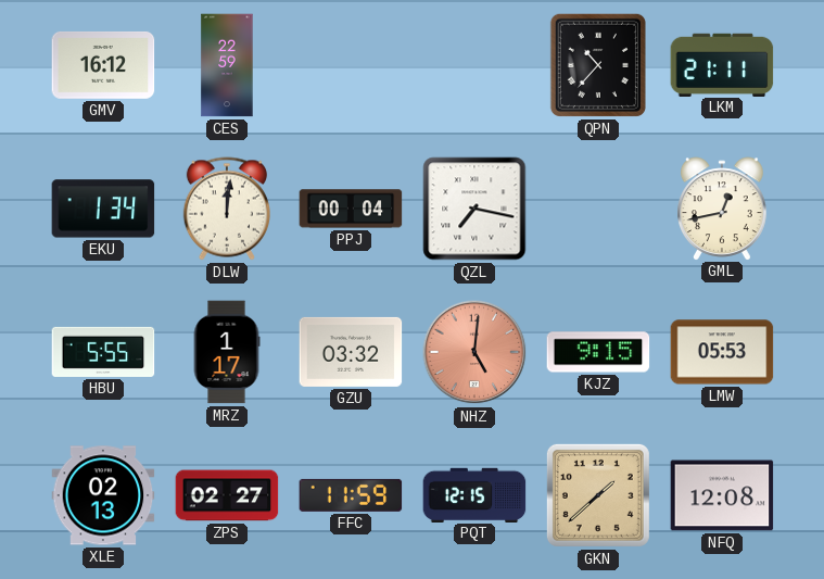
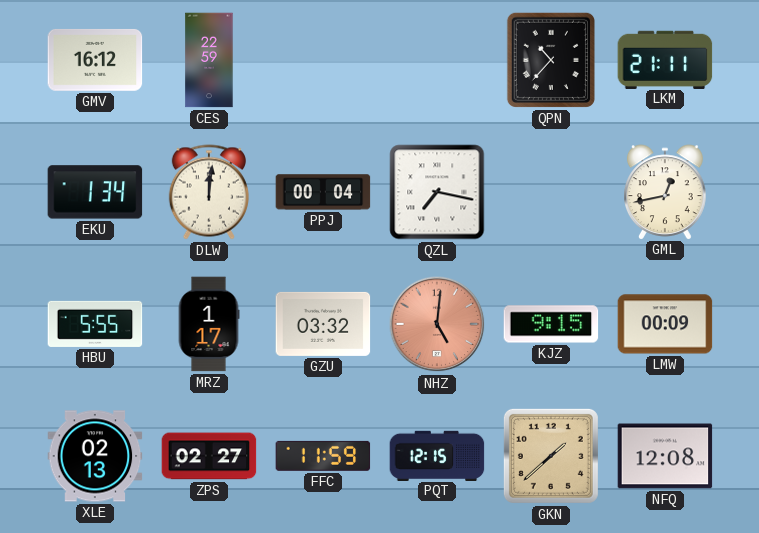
LMW: 05:53 -> 00:09
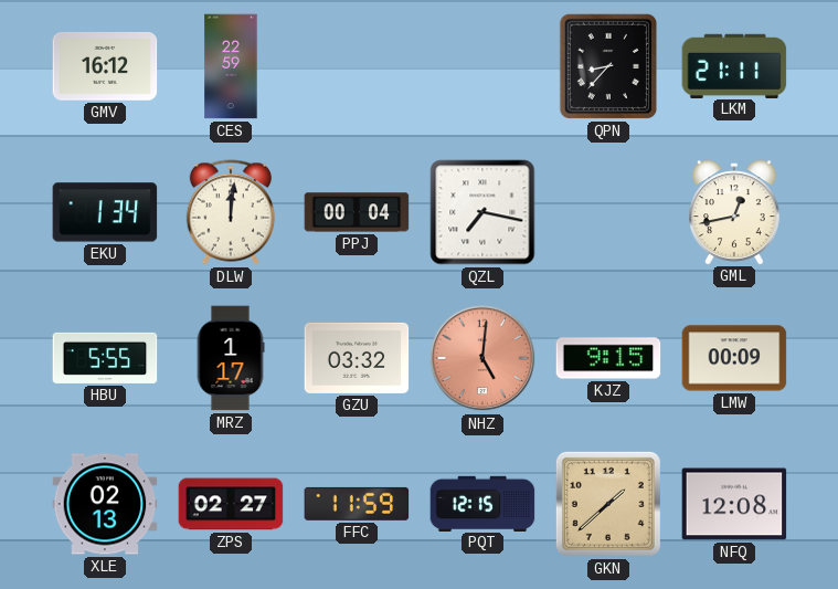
QPN: 10:37 -> 8:37
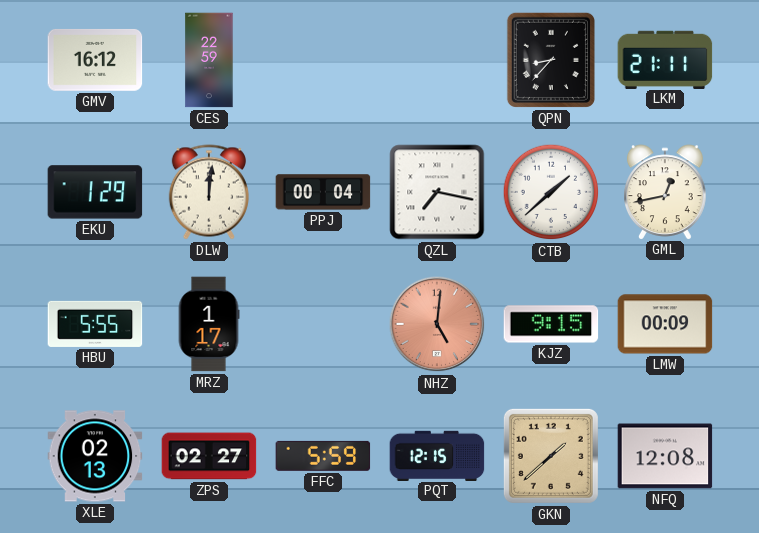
EKU: 1:34 -> 1:29
CTB: none -> 1:38
GZU: 03:32 -> none
FFC: 11:59 -> 5:59
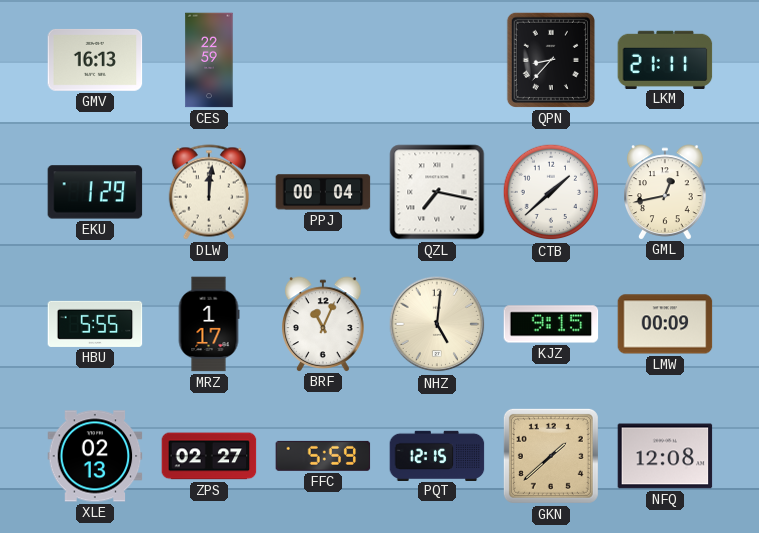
GMV: 16:12 -> 16:13
BRF: none -> 11:04
NHZ dial: salmon -> cream
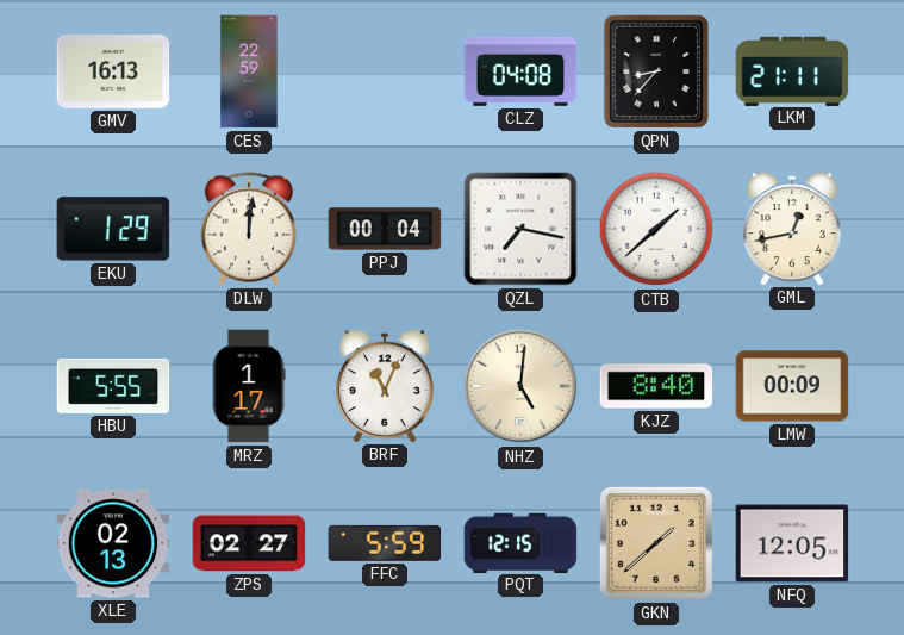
CLZ: none -> 04:08
KJZ: 9:15 -> 8:40
NFQ: 12:08 -> 12:05
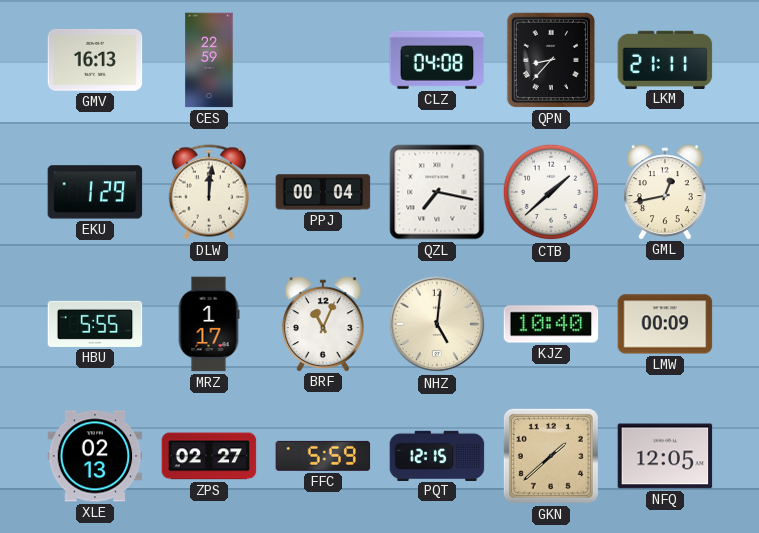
KJZ: 8:40 -> 10:40
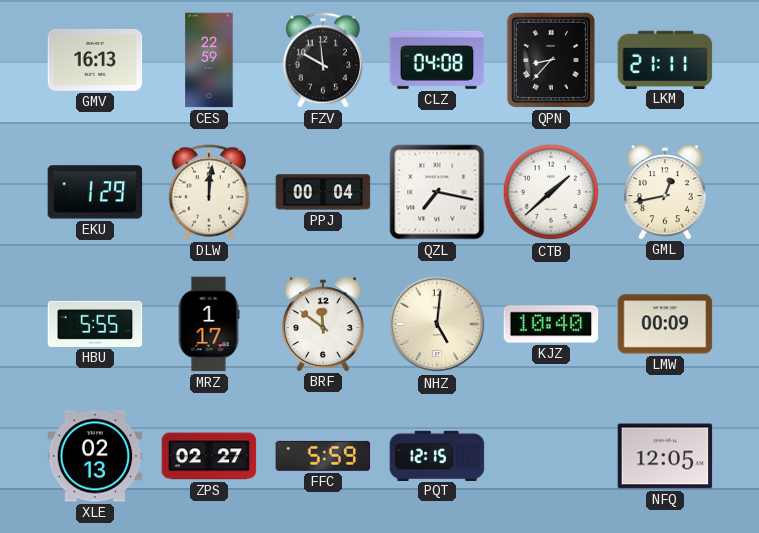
FZV: none -> 9:59
BRF: 11:04 -> 11:51
GKN: 1:38 -> none
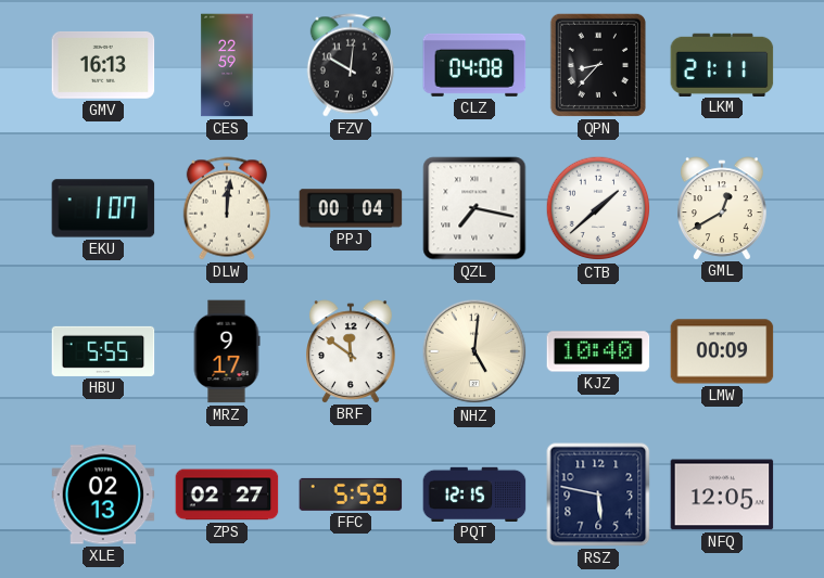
FZV: 9:59 -> 10:01
EKU: 1:29 -> 1:07
GML: 12:43 -> 12:40
MRZ: 1:17 -> 9:17
RSZ: none -> 5:47
